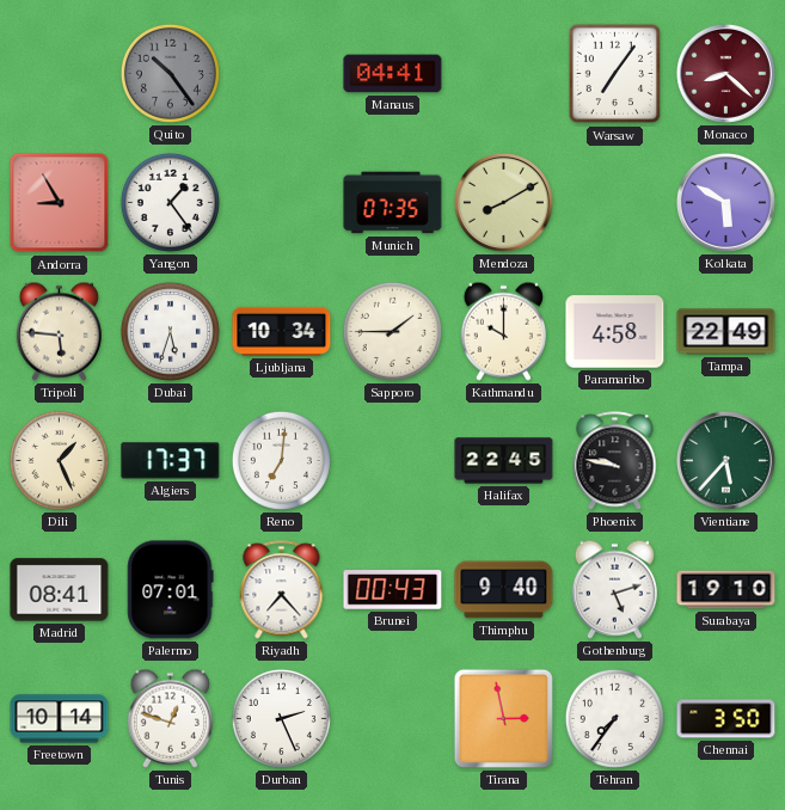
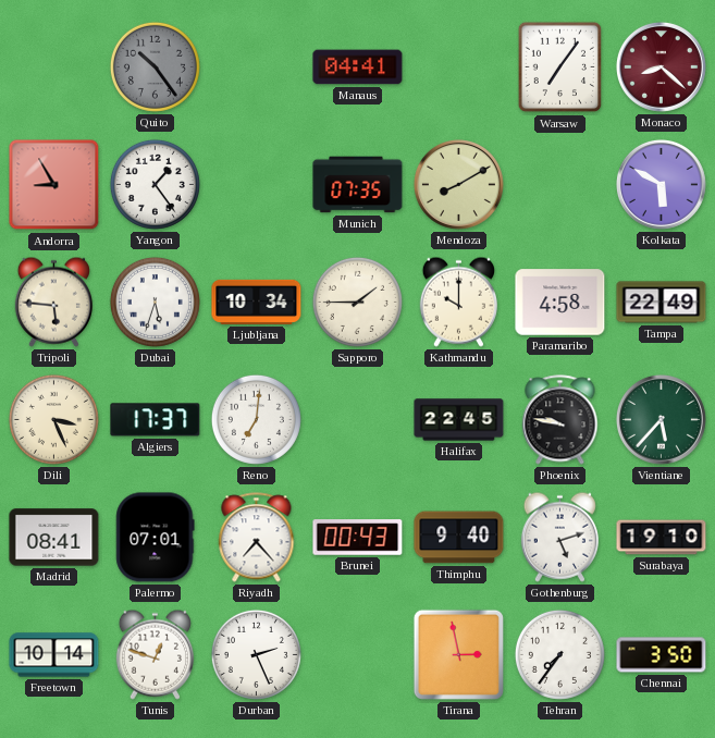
Dili: 1:26 -> 3:26
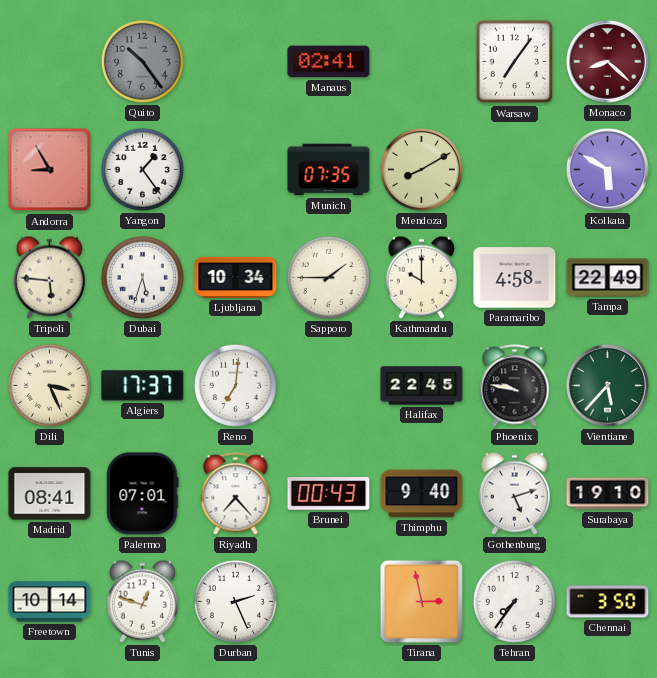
Manaus: 04:41 -> 02:41
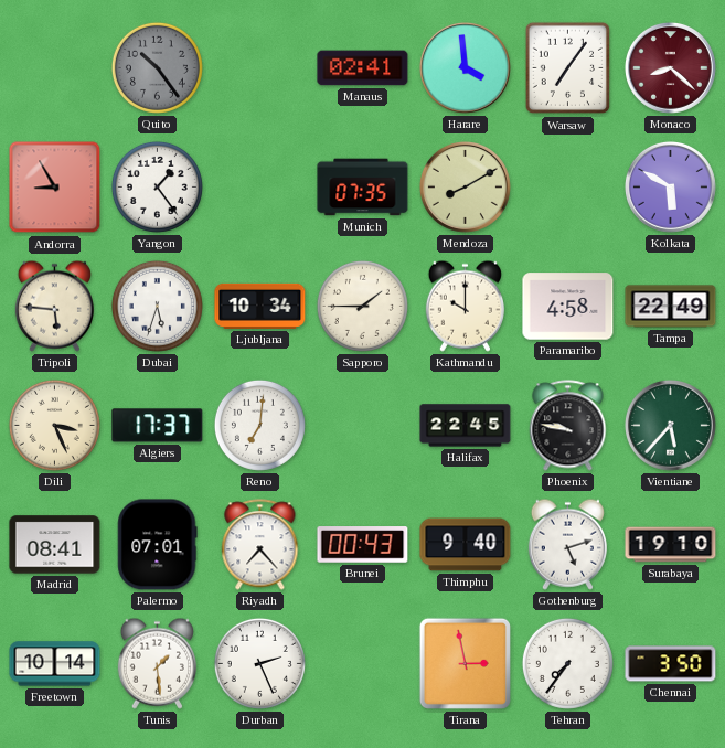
Harare: none -> 3:59
Tunis: 12:48 -> 1:29
